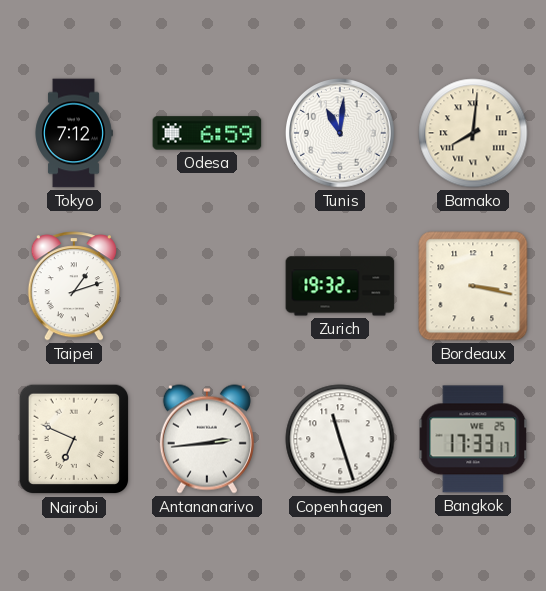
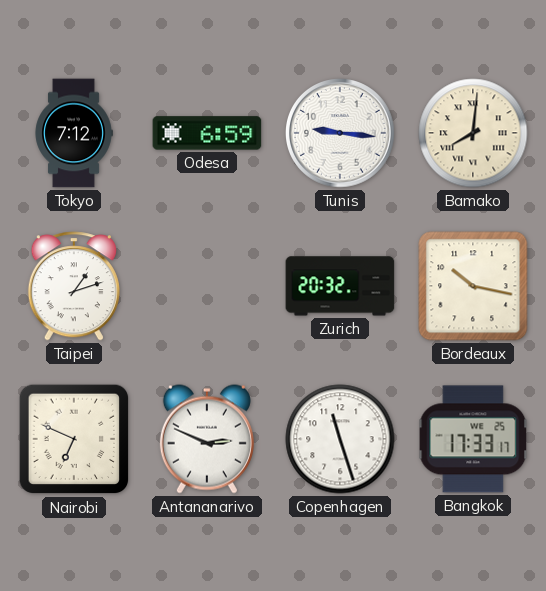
Tunis: 11:01 -> 9:16
Zurich: 19:32 -> 20:32
Bordeaux: 3:17 -> 10:17
Antananarivo: 2:44 -> 2:49
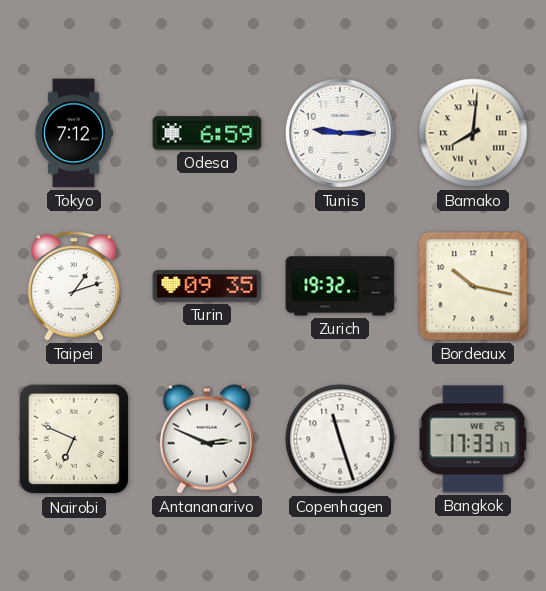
Tunis: 9:16 -> 9:15
Turin: none -> 09:35
Zurich: 20:32 -> 19:32
